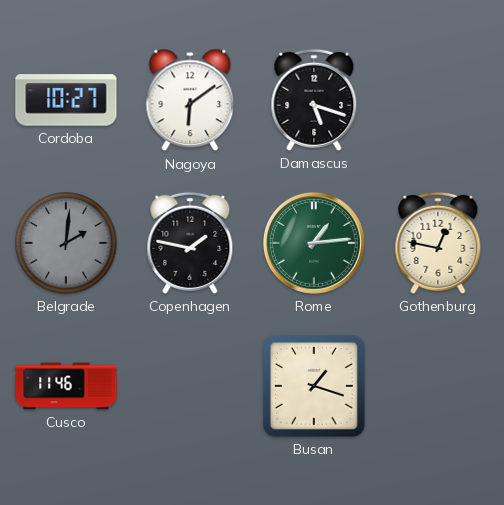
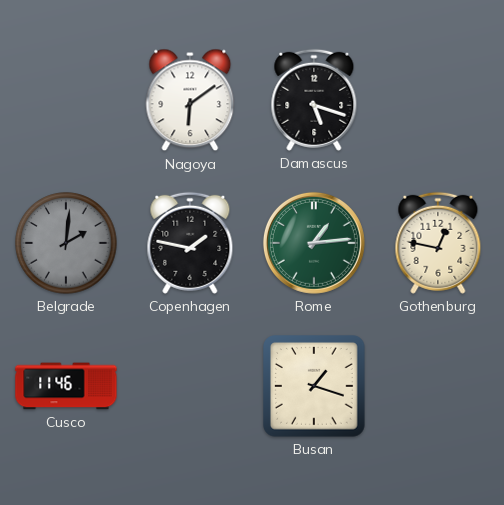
Cordoba: 10:27 -> none
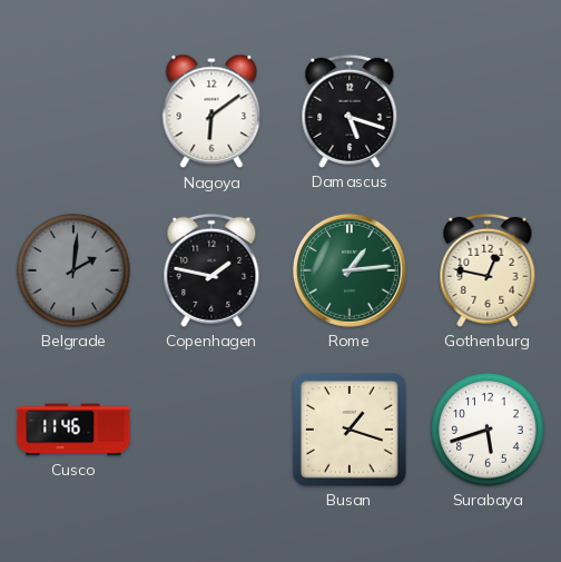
Surabaya: none -> 5:42
